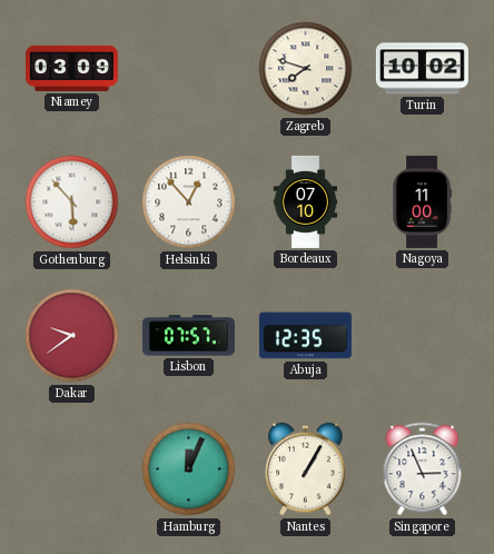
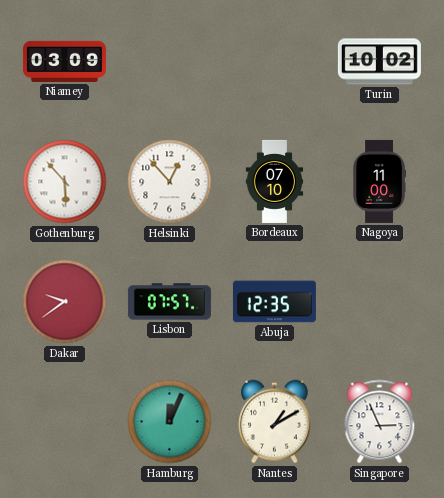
Zagreb: 7:48 -> none
Nantes: 1:05 -> 1:10
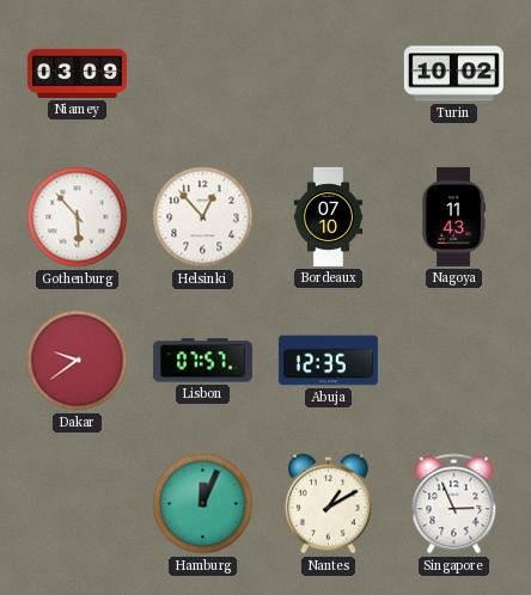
Nagoya: 11:00 -> 11:43
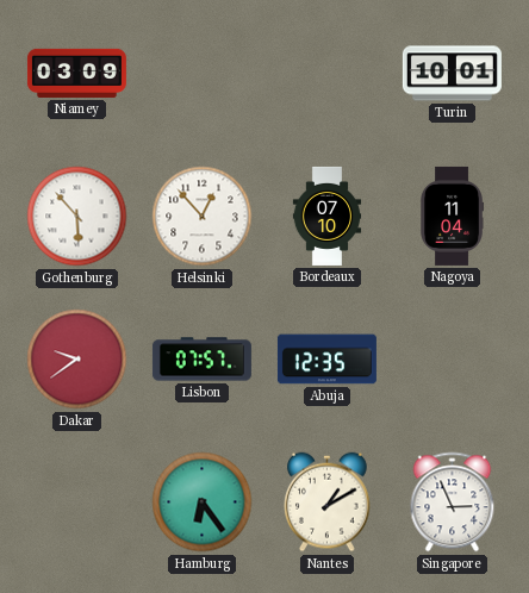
Turin: 10:02 -> 10:01
Nagoya: 11:43 -> 11:04
Hamburg: 12:04 -> 6:24
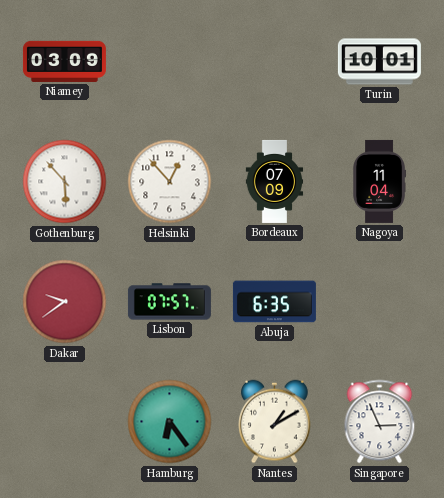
Bordeaux: 07:10 -> 07:09
Abuja: 12:35 -> 6:35
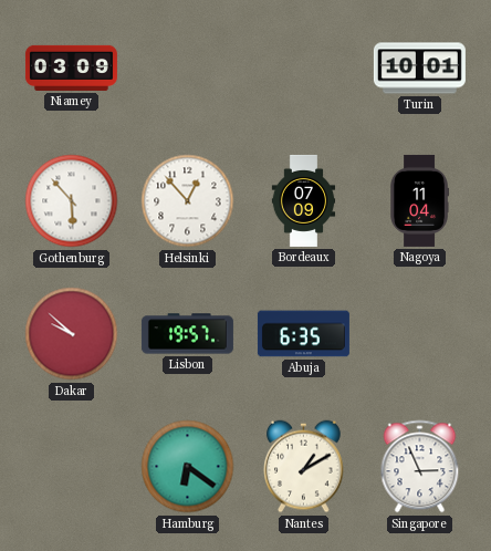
Dakar: 9:39 -> 9:52
Lisbon: 07:57 -> 19:57
Hamburg: 6:24 -> 6:21
